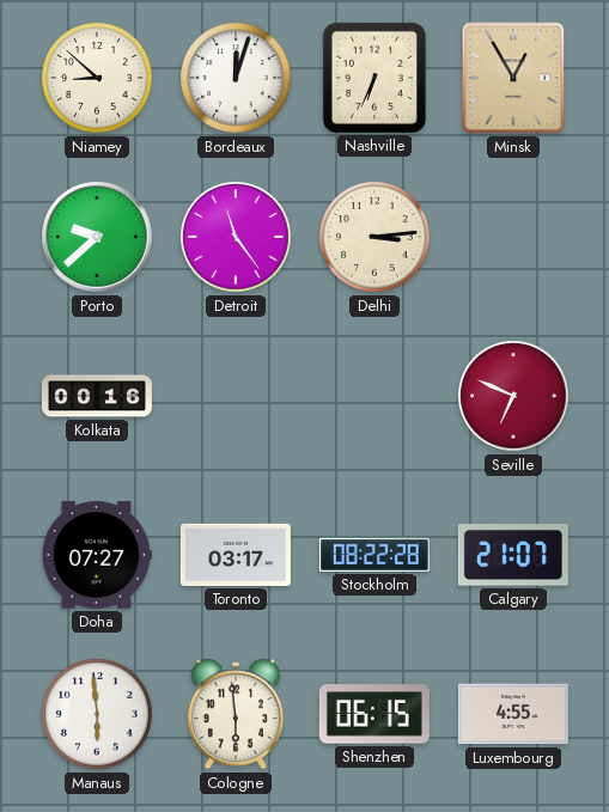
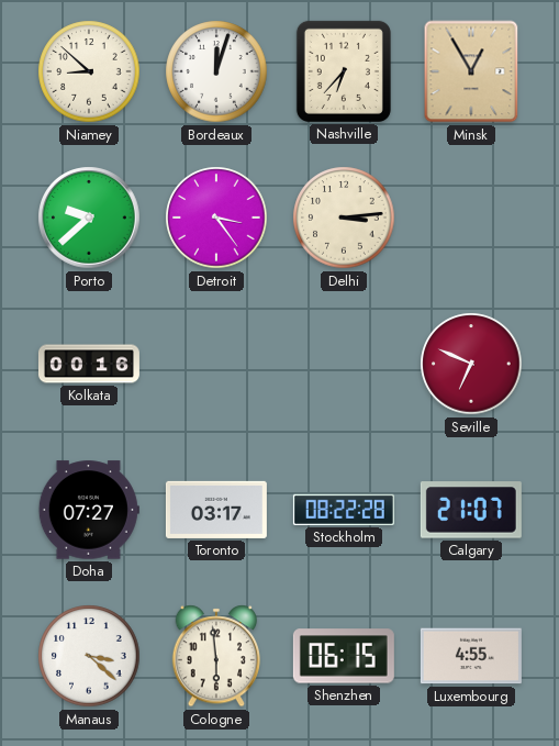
Nashville: 6:34 -> 6:37
Detroit: 11:24 -> 3:24
Manaus: 5:59 -> 3:22
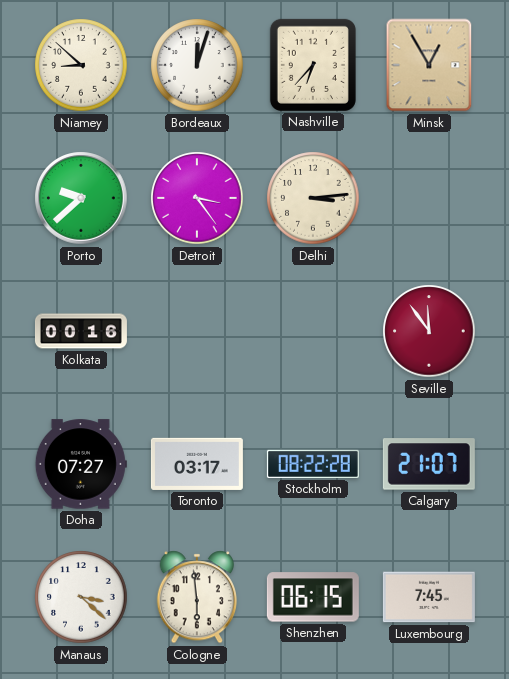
Seville: 6:49 -> 11:54
Luxembourg: 4:55 -> 7:45
